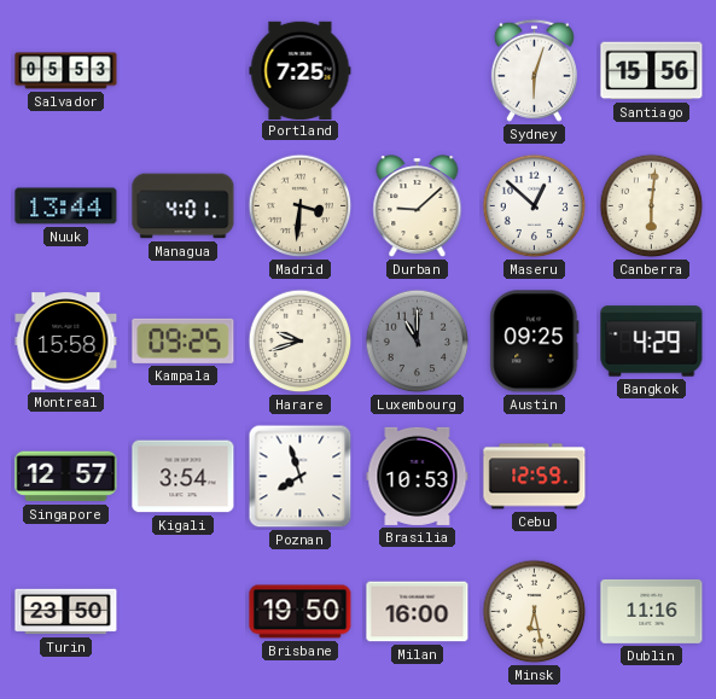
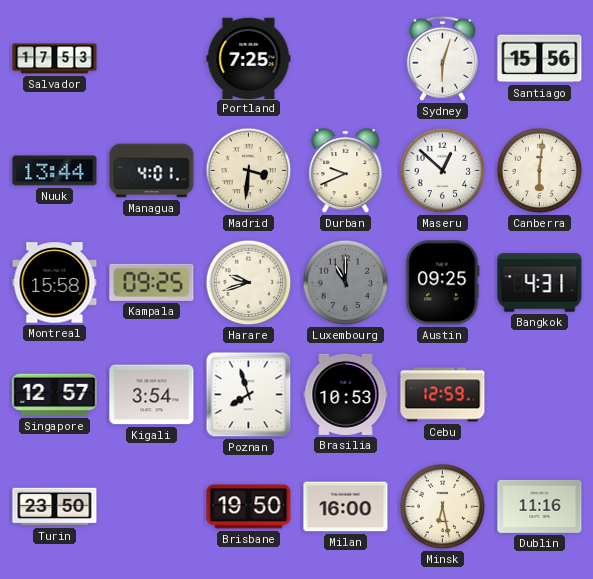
Salvador: 05:53 -> 17:53
Durban: 9:08 -> 9:41
Bangkok: 4:29 -> 4:31
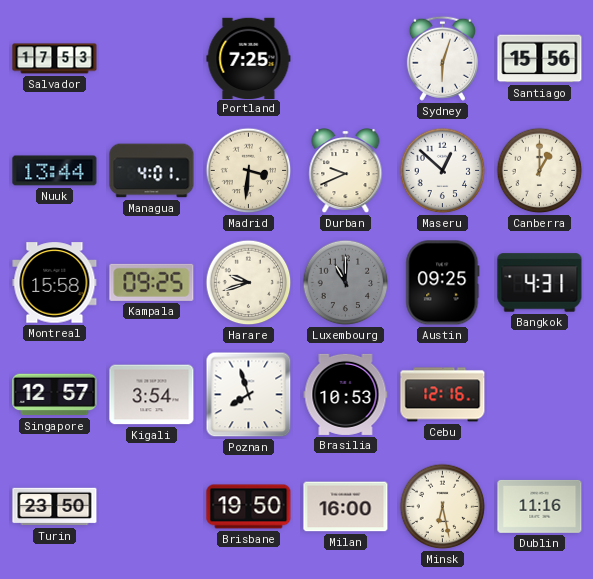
Canberra: 6:01 -> 1:00
Cebu: 12:59 -> 12:16
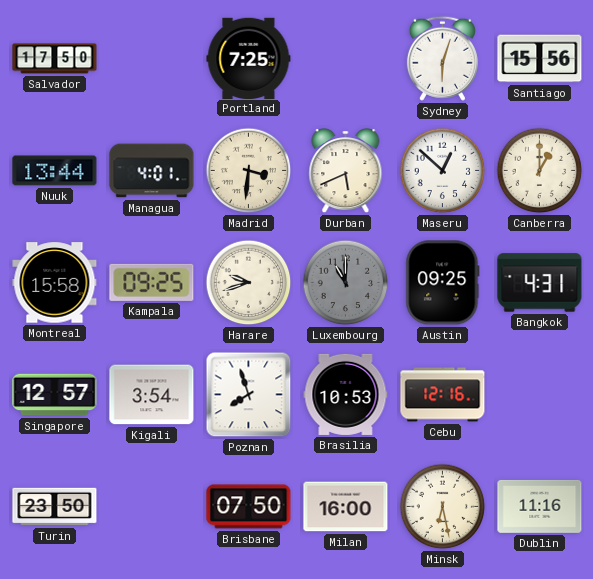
Salvador: 17:53 -> 17:50
Durban: 9:41 -> 5:41
Brisbane: 19:50 -> 07:50
